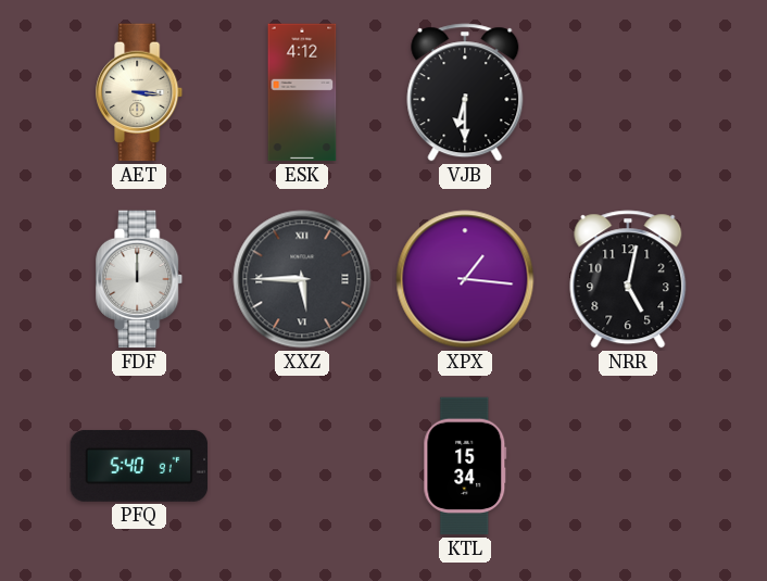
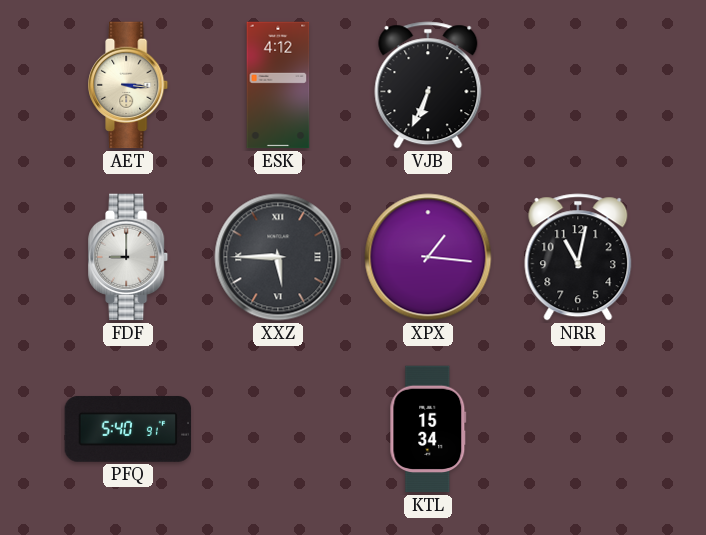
VJB: 6:30 -> 6:34
FDF: 12:00 -> 9:00
NRR: 5:02 -> 11:02
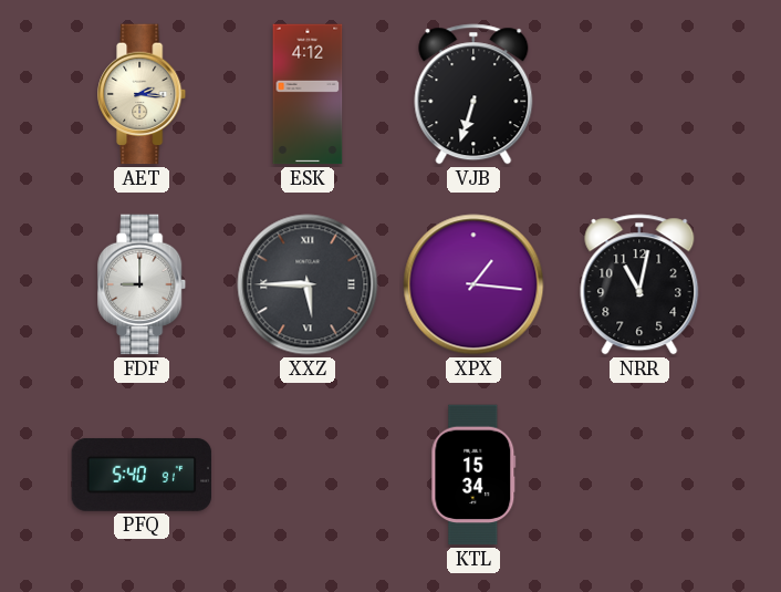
AET: 3:16 -> 2:16
VJB: 6:34 -> 6:33
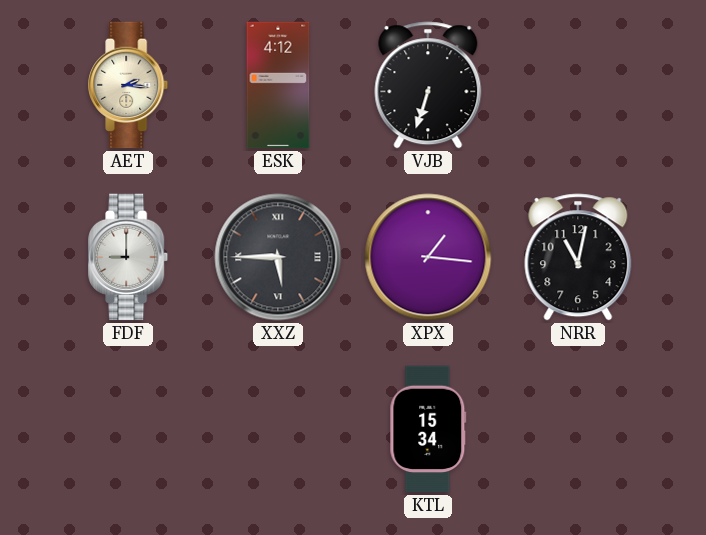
PFQ: 5:40 -> none
